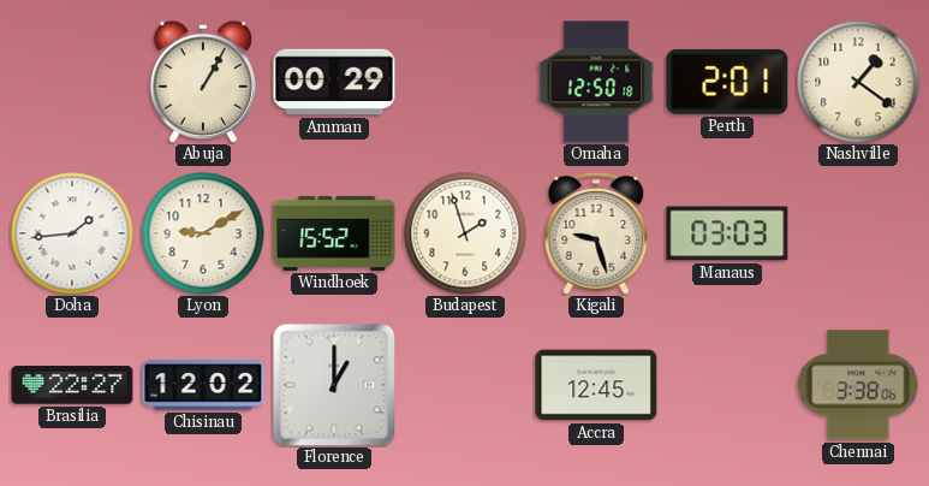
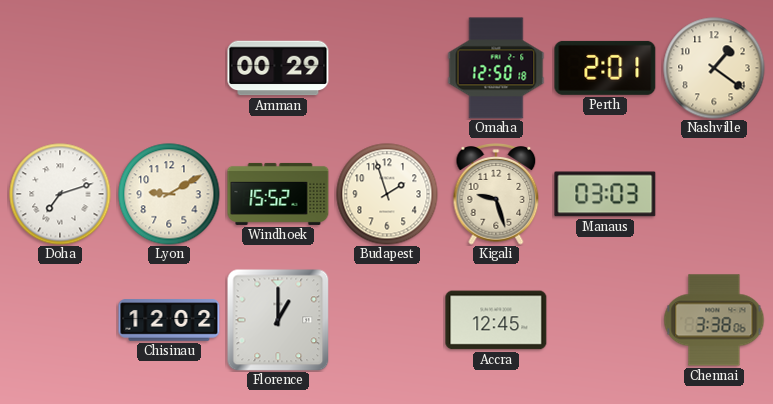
Abuja: 1:05 -> none
Doha: 1:44 -> 7:12
Brasilia: 22:27 -> none
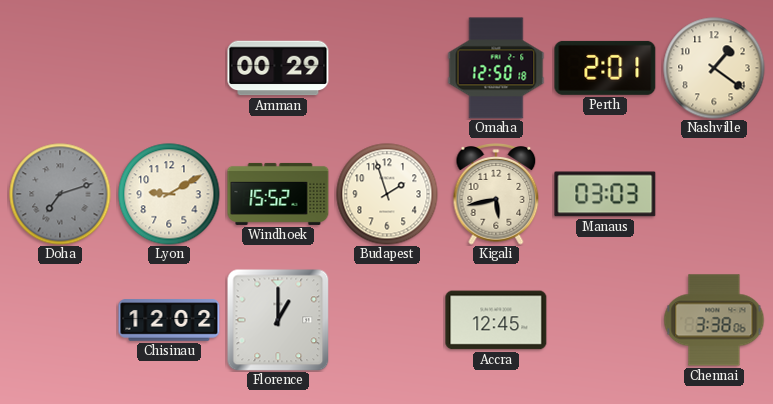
Doha dial: white -> grey
Kigali: 9:27 -> 5:43
